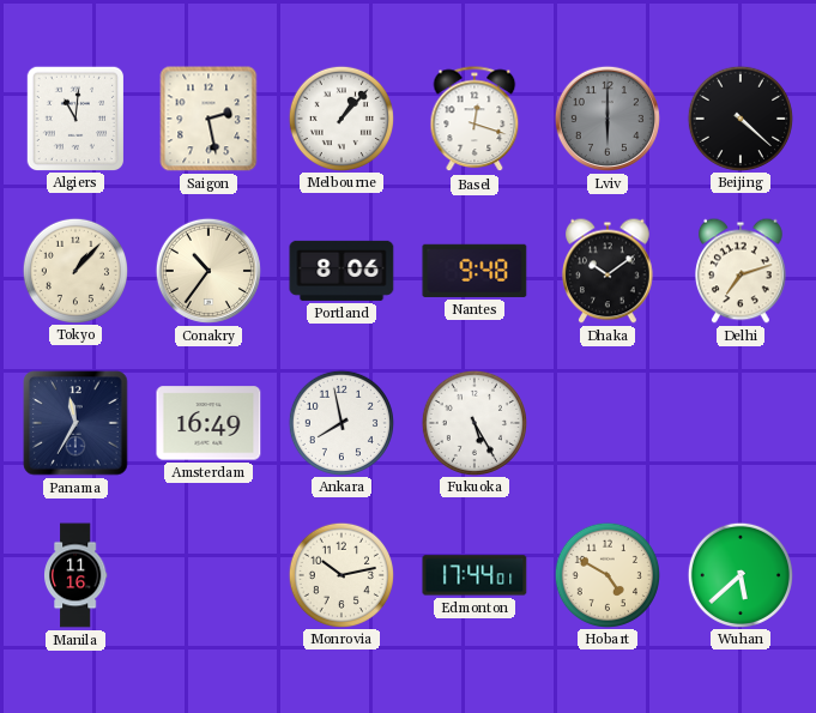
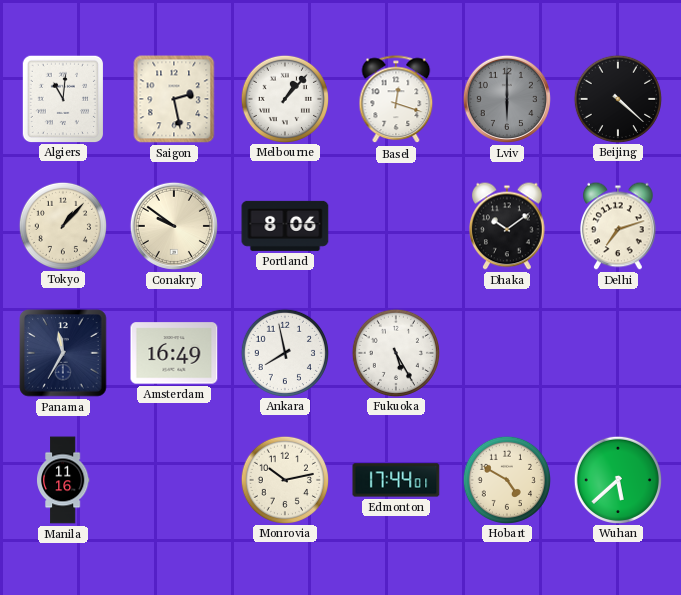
Conakry: 10:36 -> 9:51
Nantes: 9:48 -> none
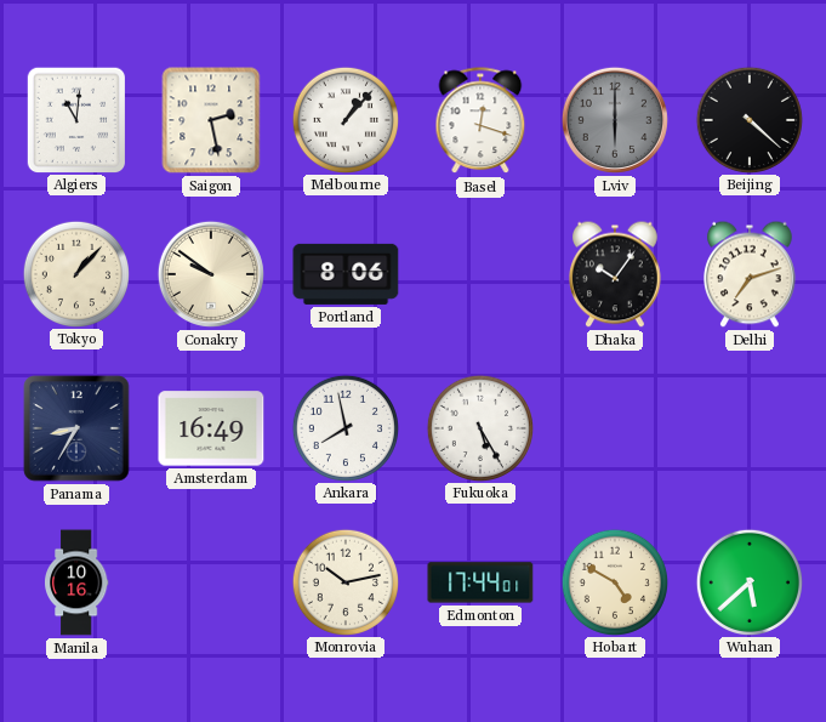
Dhaka: 10:09 -> 10:06
Panama: 11:35 -> 8:35
Manila: 11:16 -> 10:16
